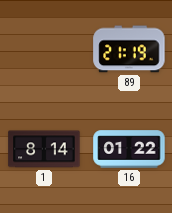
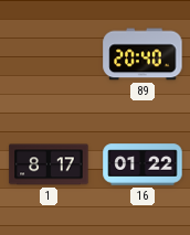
89: 21:19 -> 20:40
1: 8:14 -> 8:17
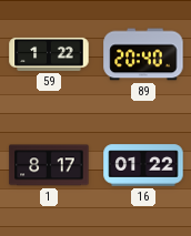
59: none -> 1:22
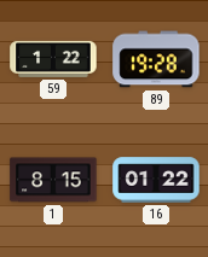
89: 20:40 -> 19:28
1: 8:17 -> 8:15
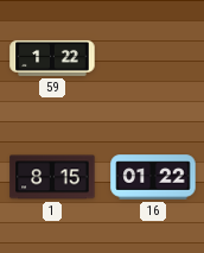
89: 19:28 -> none
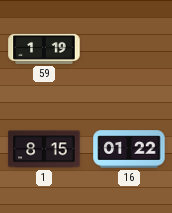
59: 1:22 -> 1:19
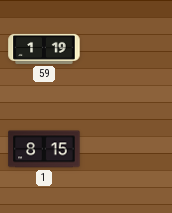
16: 01:22 -> none
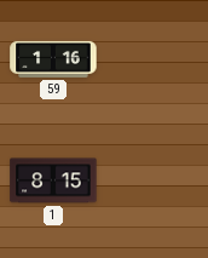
59: 1:19 -> 1:16
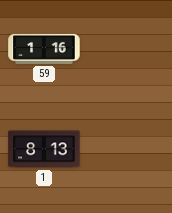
1: 8:15 -> 8:13
